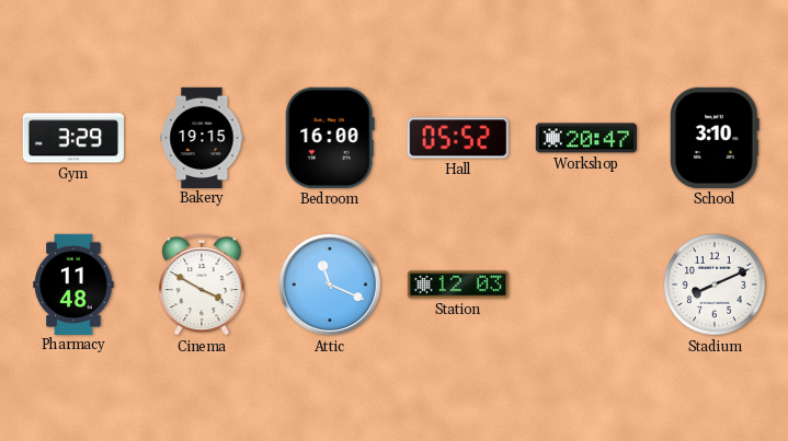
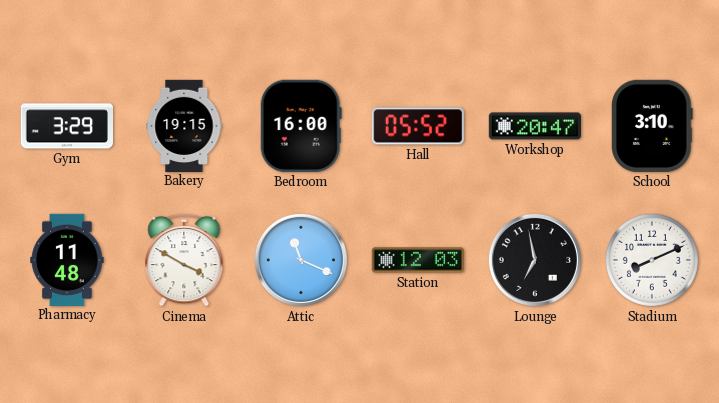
Lounge: none -> 6:58
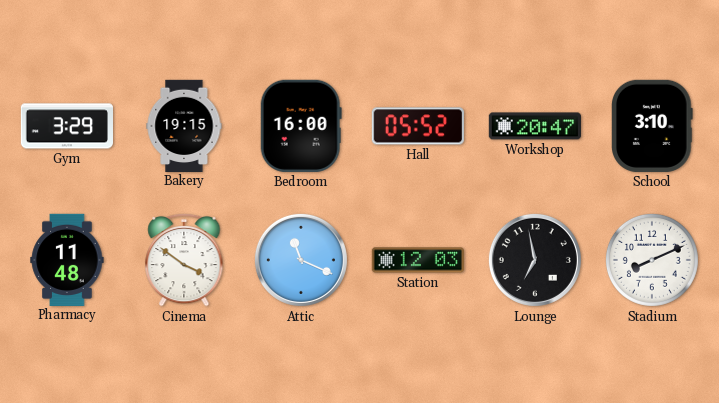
Cinema: 3:50 -> 3:51
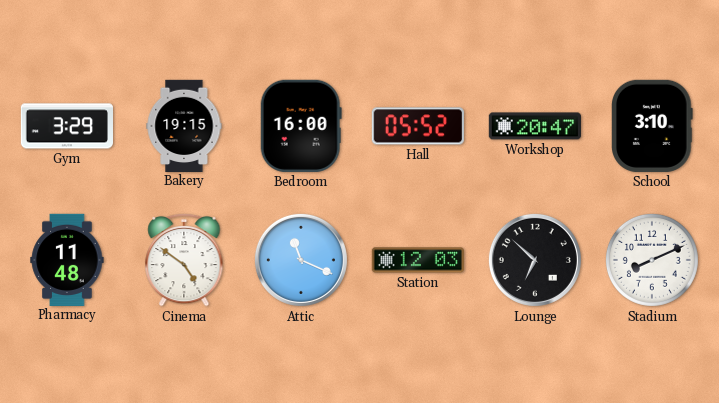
Cinema: 3:51 -> 4:51
Lounge: 6:58 -> 6:52
